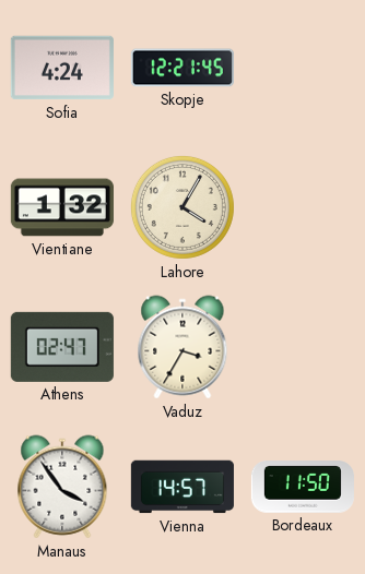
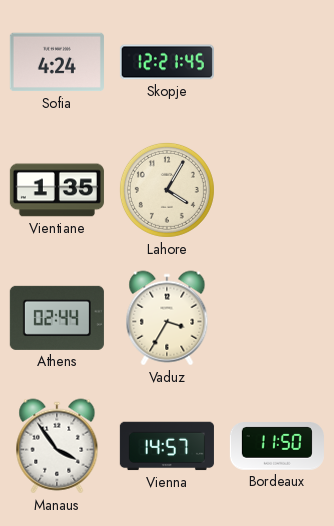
Vientiane: 1:32 -> 1:35
Athens: 02:47 -> 02:44
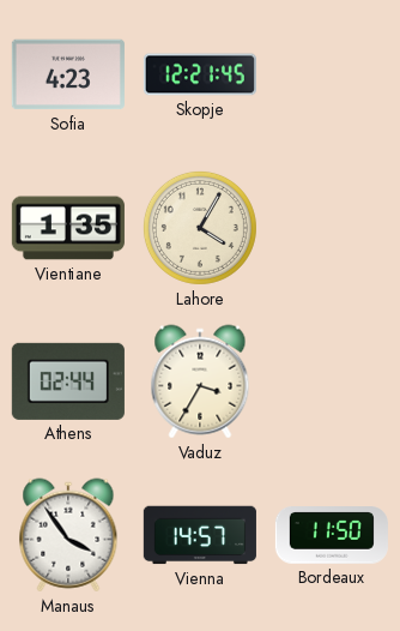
Sofia: 4:24 -> 4:23
